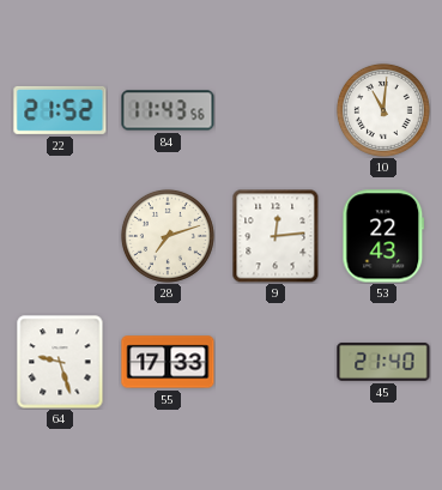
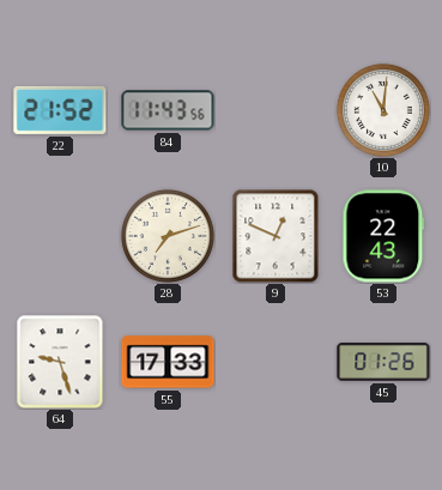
9: 12:14 -> 12:49
45: 21:40 -> 01:26
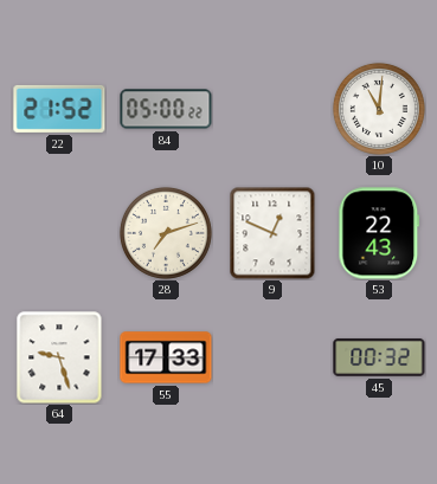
84: 11:43 -> 05:00
45: 01:26 -> 00:32
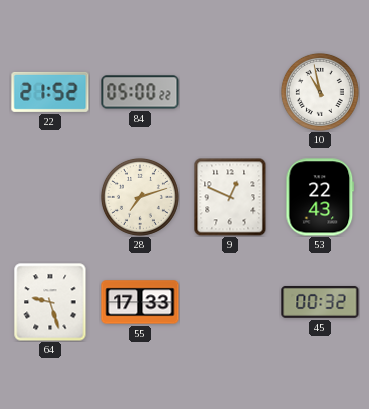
10: 11:01 -> 10:58
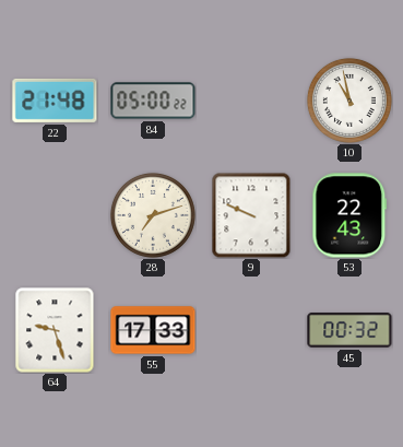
22: 21:52 -> 21:48
9: 12:49 -> 9:49
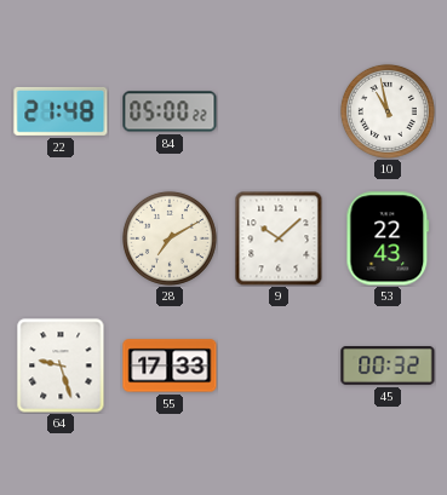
28: 7:12 -> 7:10
9: 9:49 -> 10:08
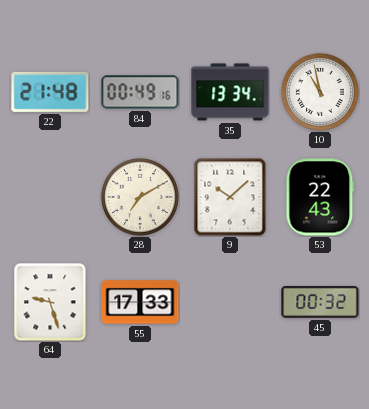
84: 05:00 -> 00:49
35: none -> 13:34
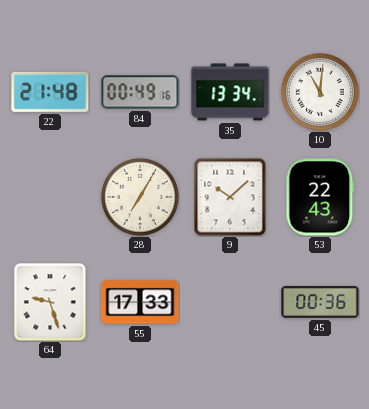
10: 10:58 -> 11:01
28: 7:10 -> 7:05
45: 00:32 -> 00:36
